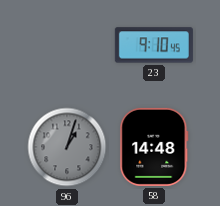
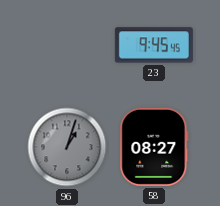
23: 9:10 -> 9:45
58: 14:48 -> 08:27
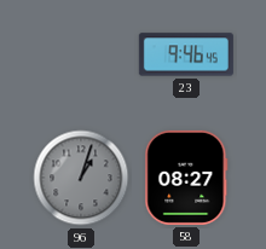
23: 9:45 -> 9:46
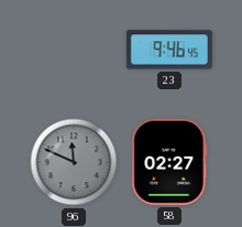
96: 1:03 -> 11:49
58: 08:27 -> 02:27
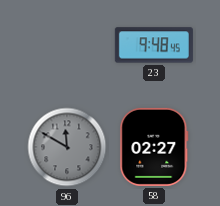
23: 9:46 -> 9:48
96: 11:49 -> 11:50
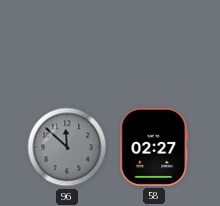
23: 9:48 -> none
96: 11:50 -> 11:52
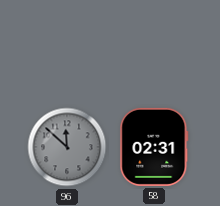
58: 02:27 -> 02:31
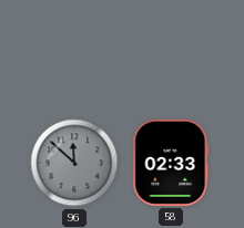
58: 02:31 -> 02:33
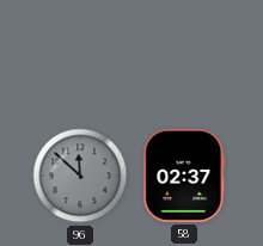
58: 02:33 -> 02:37
